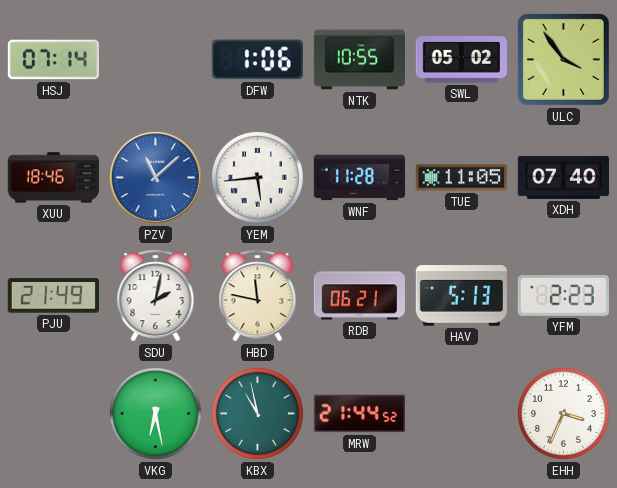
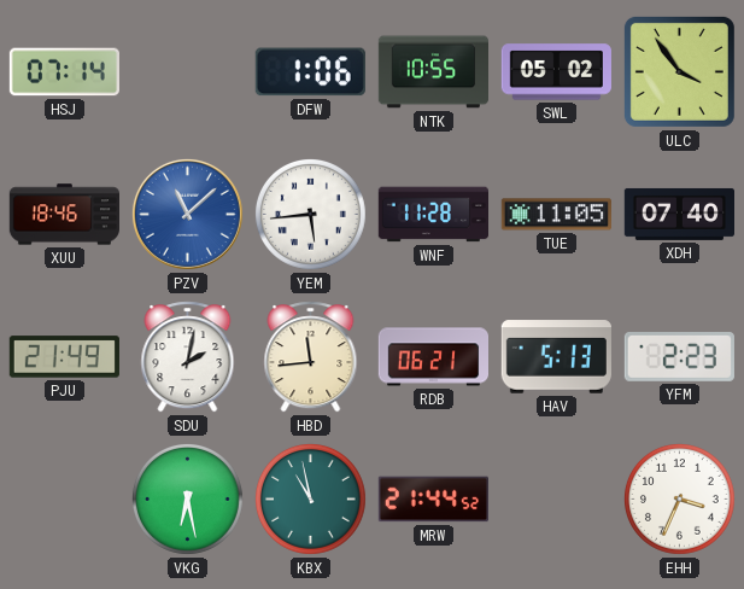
HBD: 11:47 -> 11:44
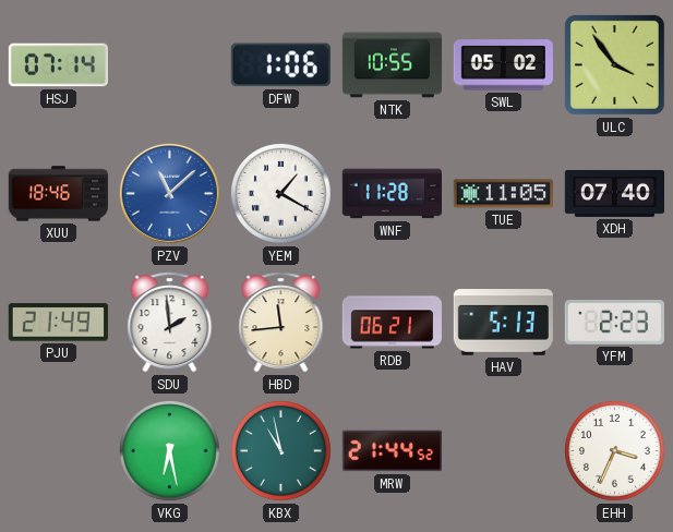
YEM: 5:44 -> 1:20
SDU: 2:02 -> 1:59
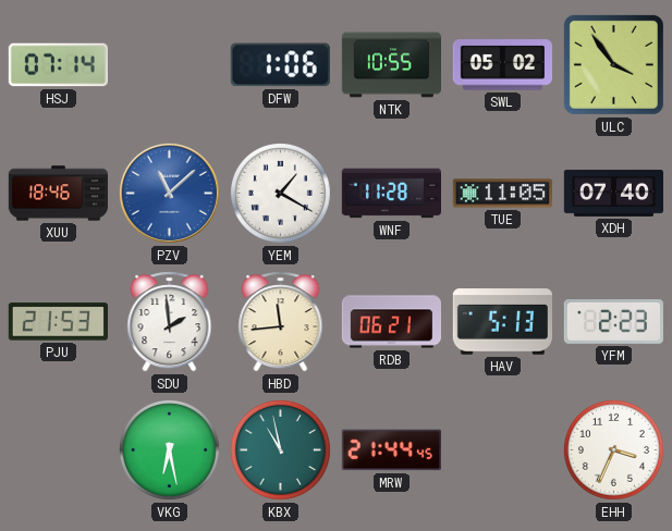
PJU: 21:49 -> 21:53
MRW: 21:44:52 -> 21:44:45
